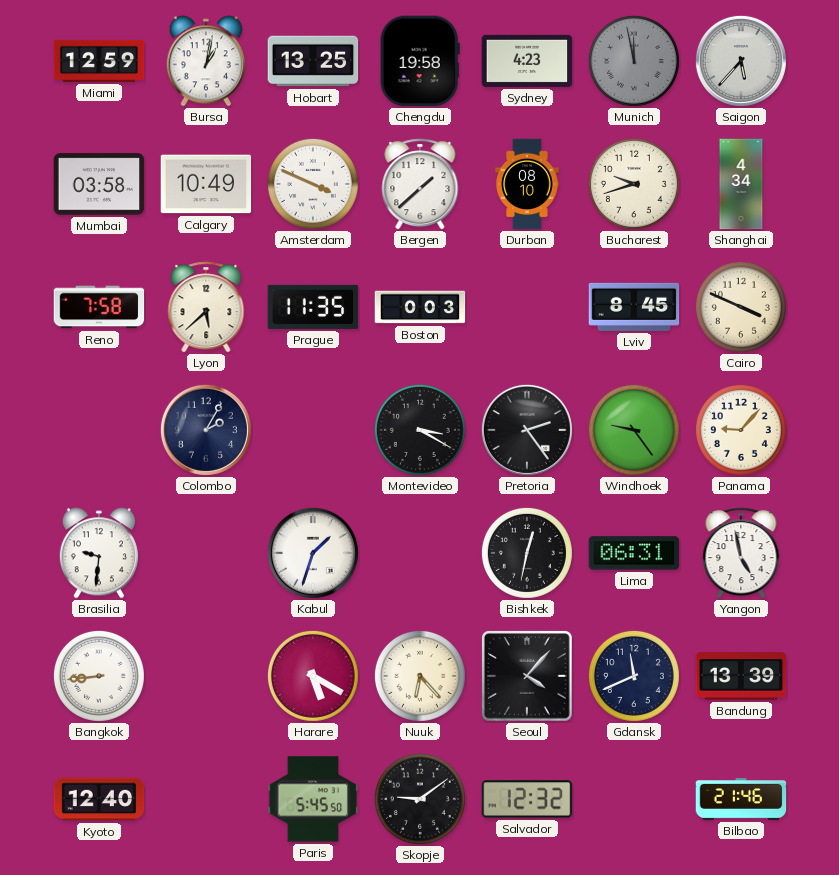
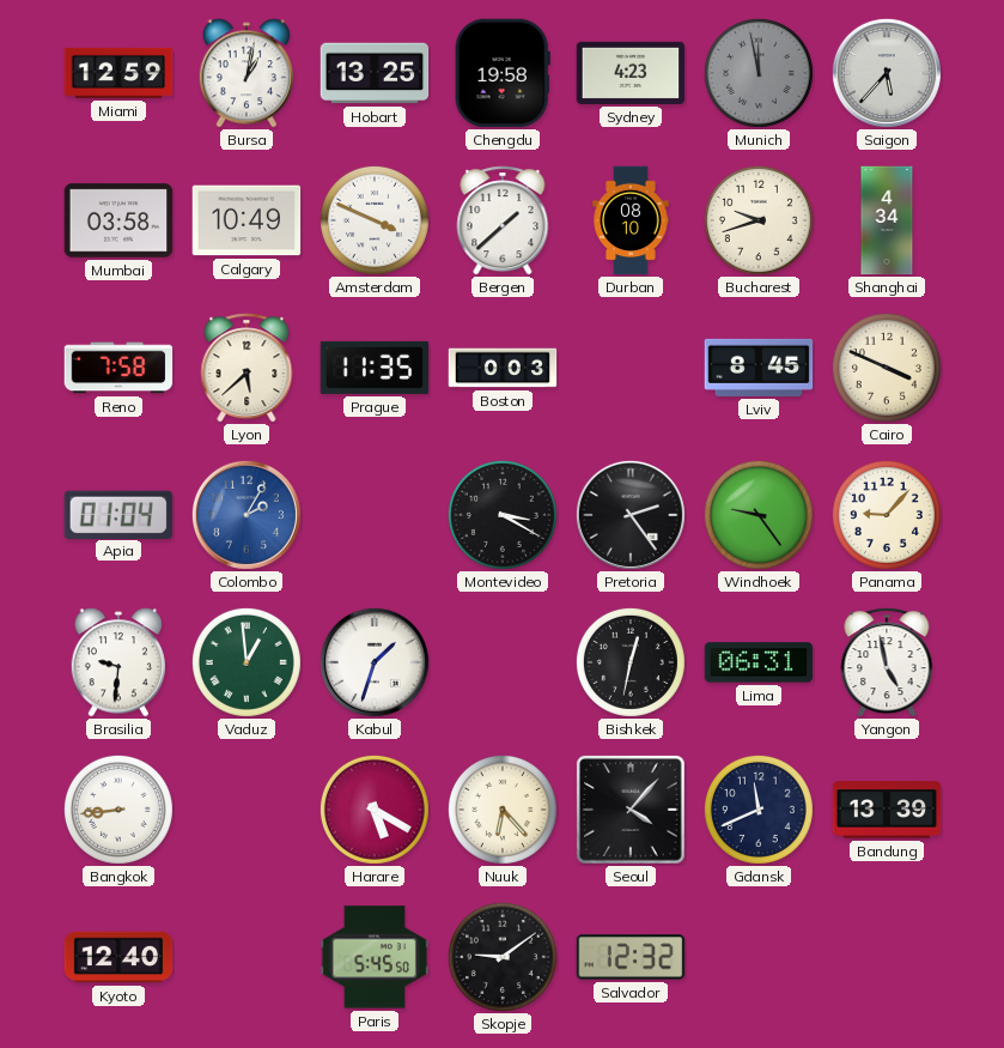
Apia: none -> 01:04
Colombo dial: navy -> blue
Vaduz: none -> 12:59
Bilbao: 21:46 -> none
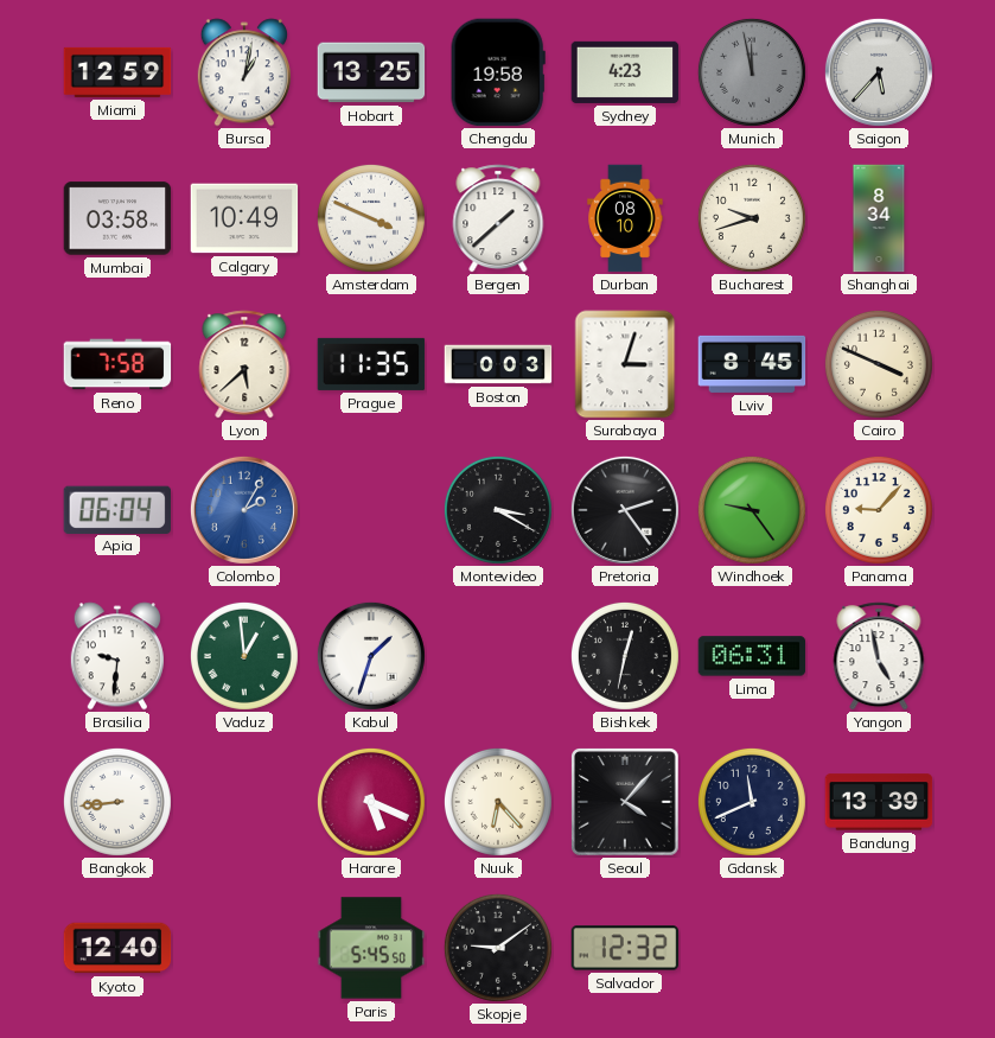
Shanghai: 4:34 -> 8:34
Surabaya: none -> 3:03
Apia: 01:04 -> 06:04
Harare: 5:20 -> 5:19
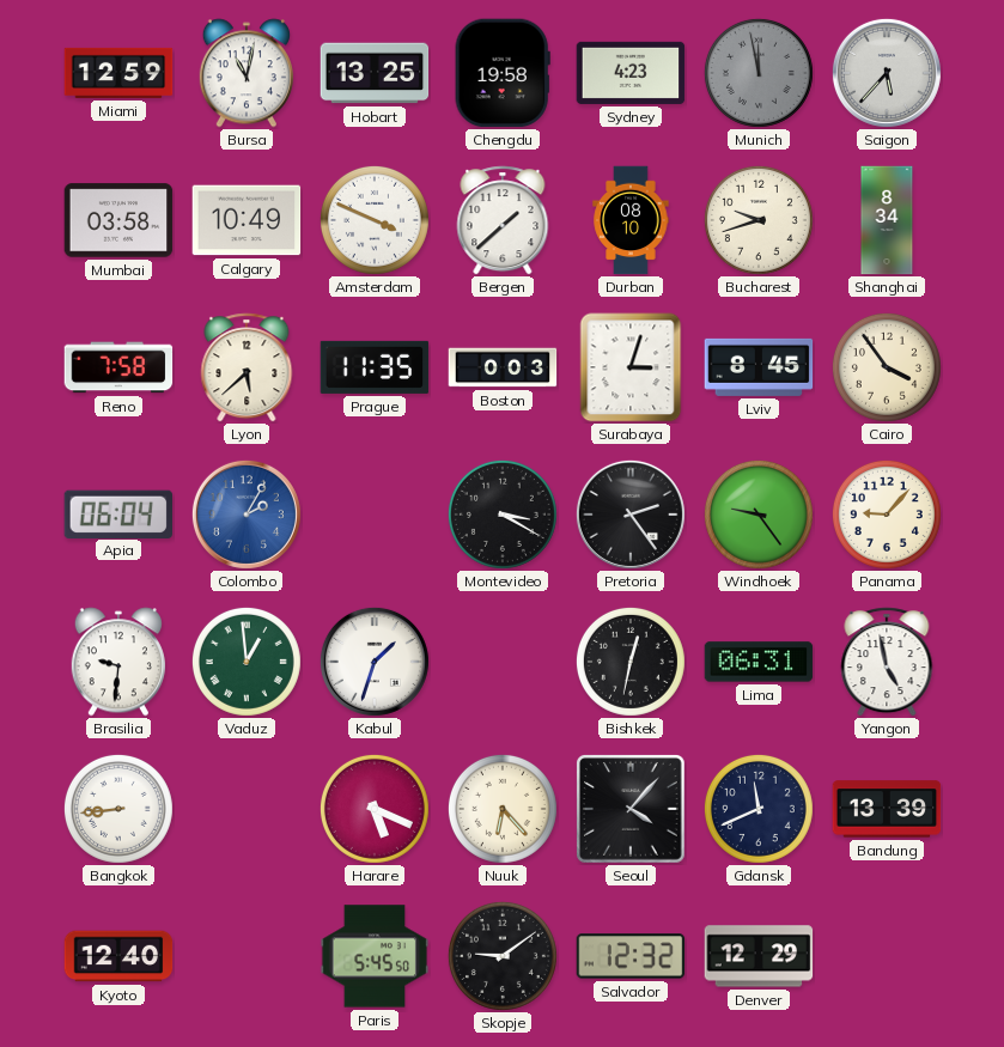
Bursa: 1:02 -> 11:02
Cairo: 3:49 -> 3:54
Denver: none -> 12:29
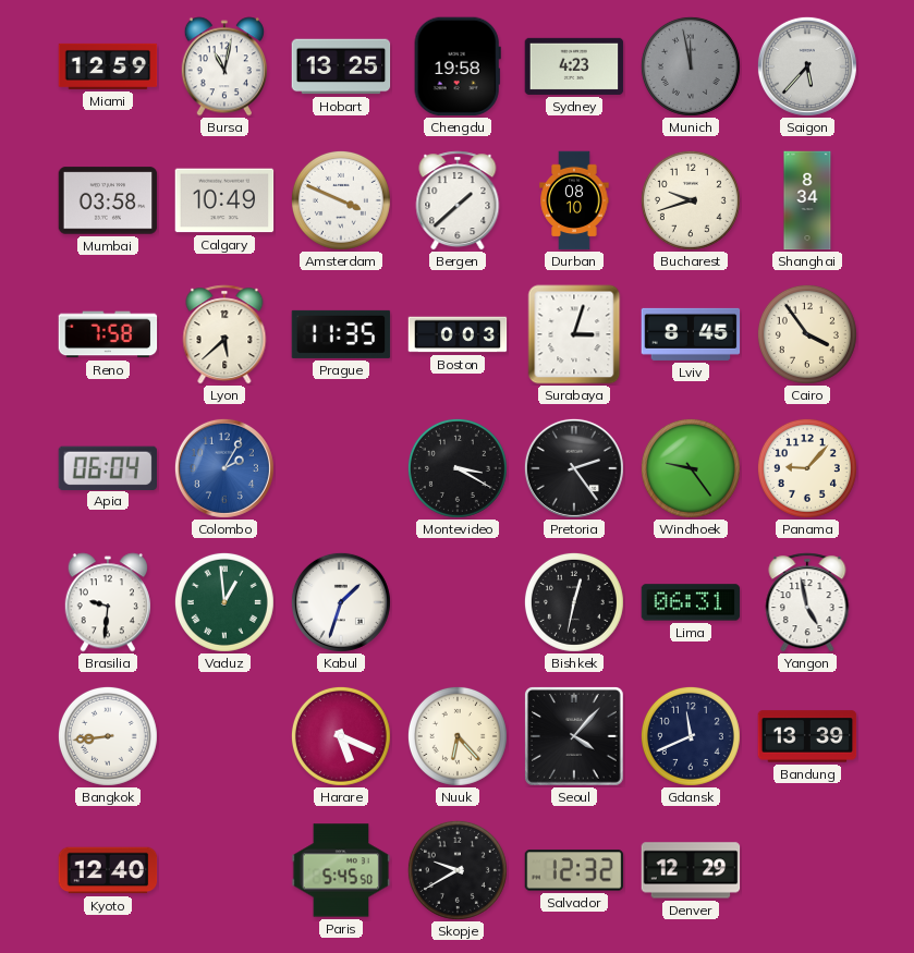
Skopje: 9:09 -> 9:40
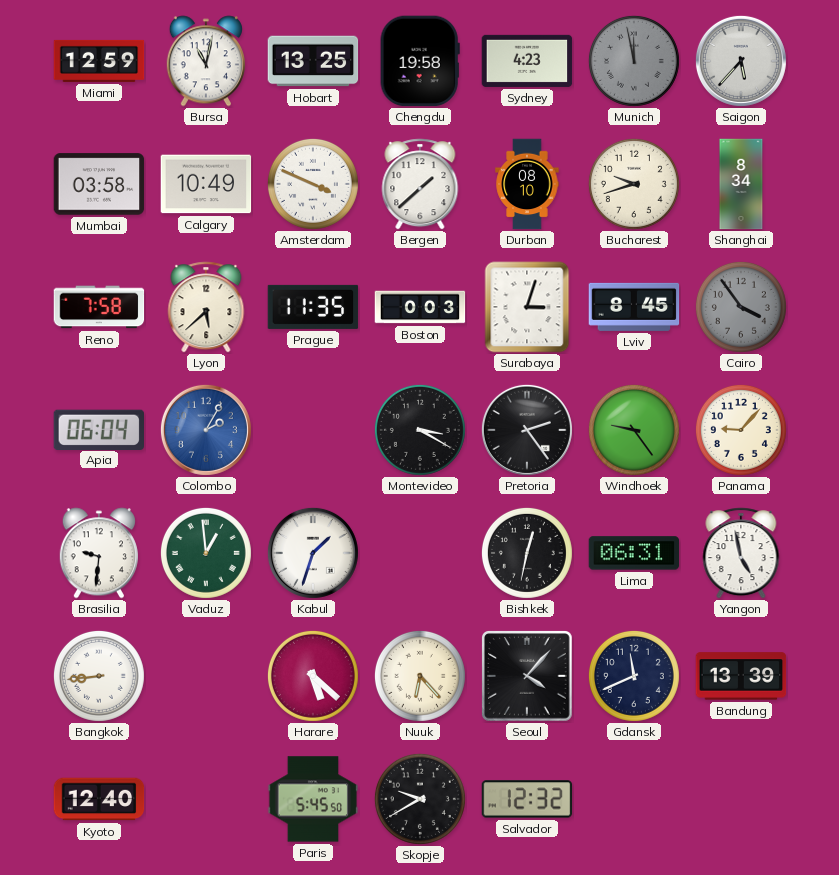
Cairo dial: cream -> grey
Harare: 5:19 -> 5:22
Denver: 12:29 -> none
